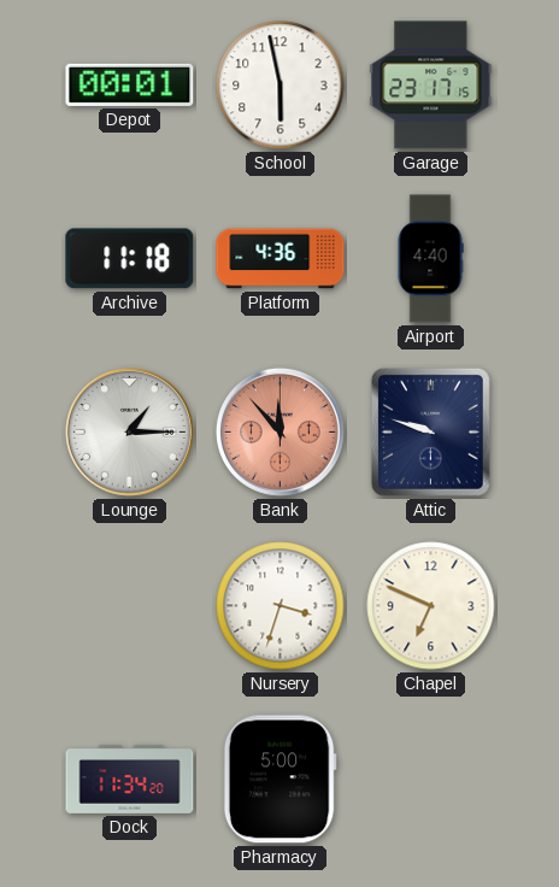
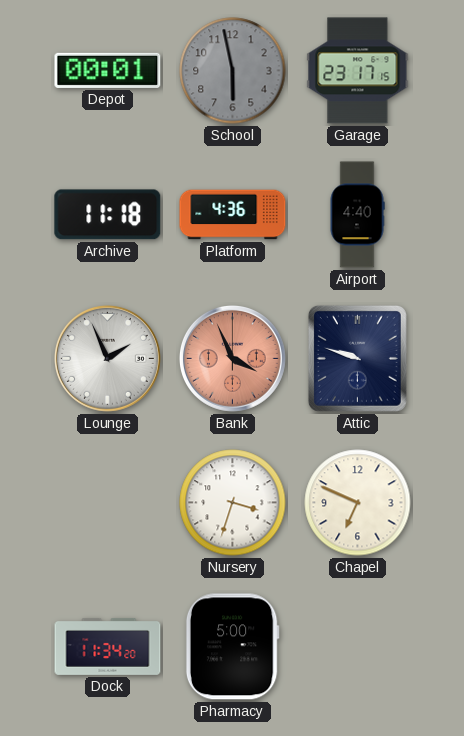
School dial: white -> grey
Lounge: 1:15 -> 1:56
Bank: 11:53 -> 3:56
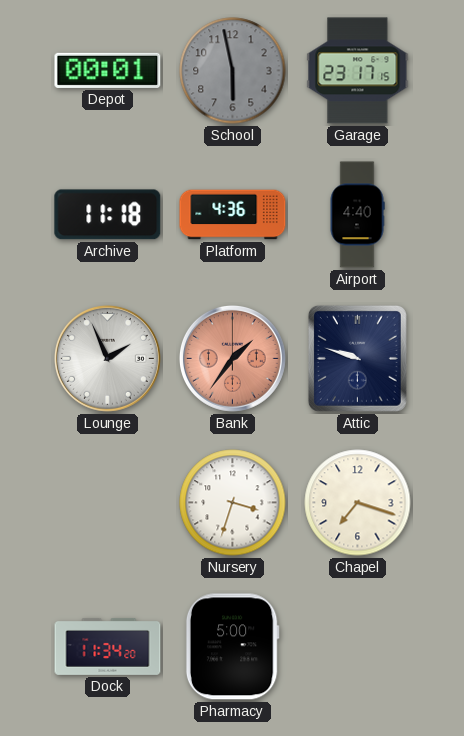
Bank: 3:56 -> 1:36
Chapel: 6:49 -> 7:18
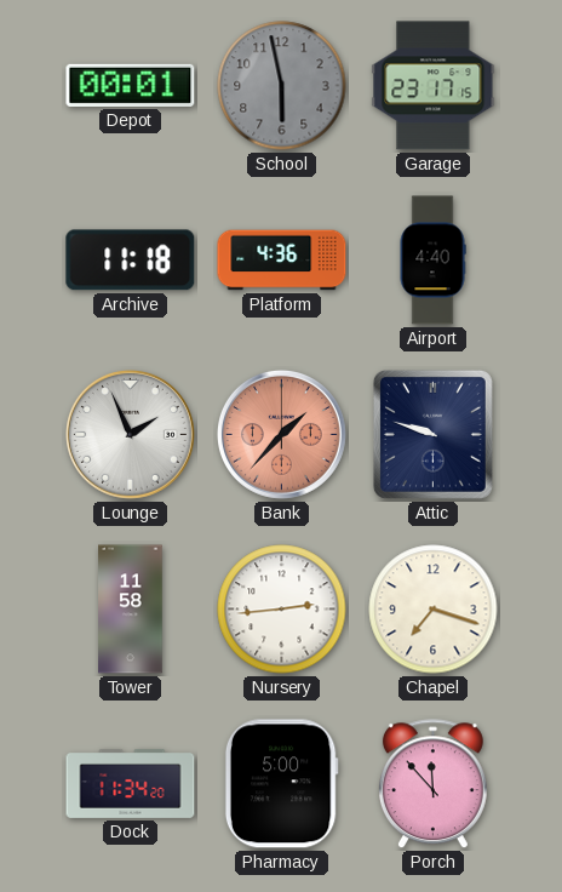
Bank: 1:36 -> 1:37
Tower: none -> 11:58
Nursery: 3:33 -> 2:44
Porch: none -> 11:53
